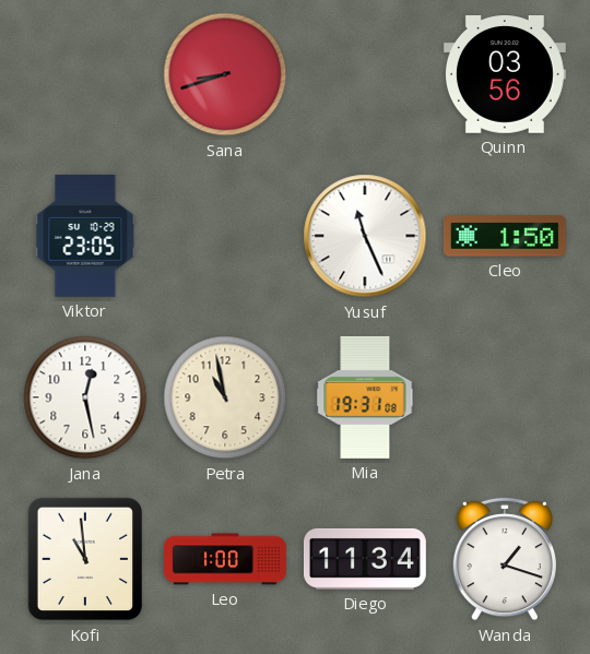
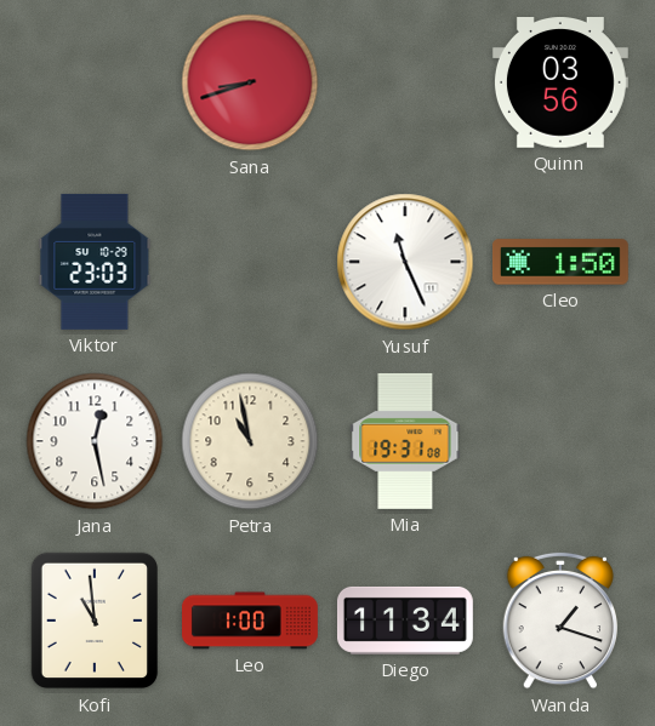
Viktor: 23:05 -> 23:03
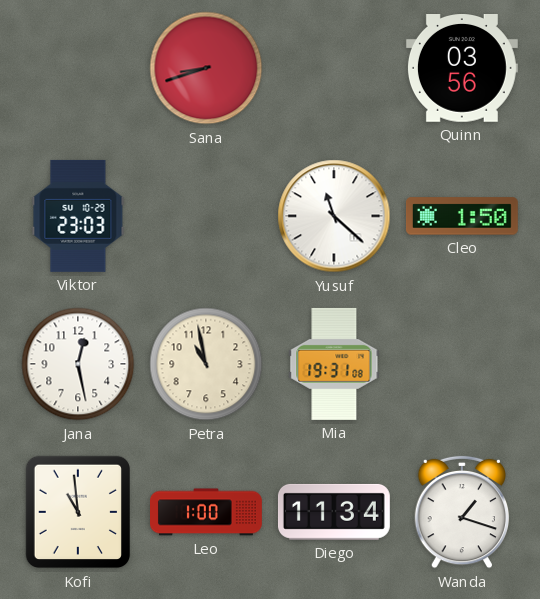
Yusuf: 11:26 -> 11:22
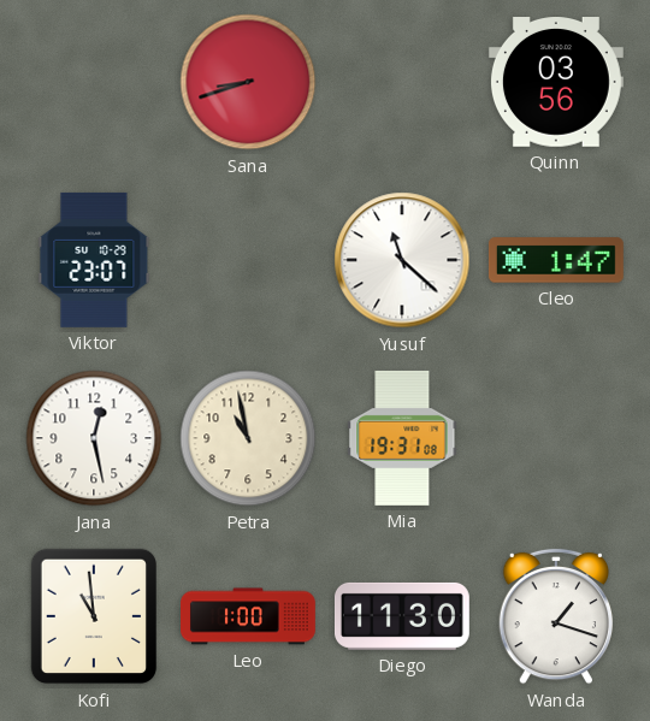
Viktor: 23:03 -> 23:07
Cleo: 1:50 -> 1:47
Diego: 11:34 -> 11:30
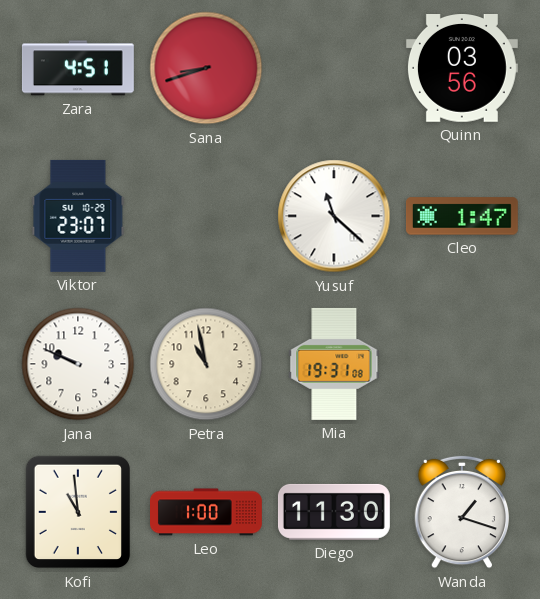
Zara: none -> 4:51
Jana: 12:28 -> 9:49
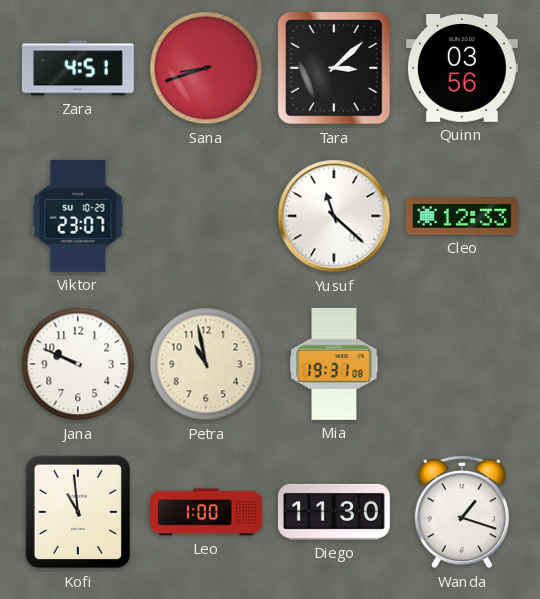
Tara: none -> 3:08
Cleo: 1:47 -> 12:33
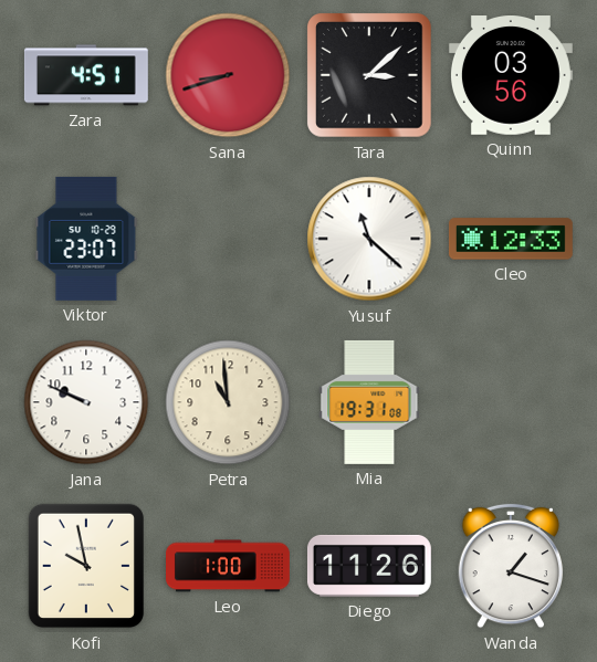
Petra: 10:58 -> 10:59
Kofi: 10:59 -> 9:58
Diego: 11:30 -> 11:26
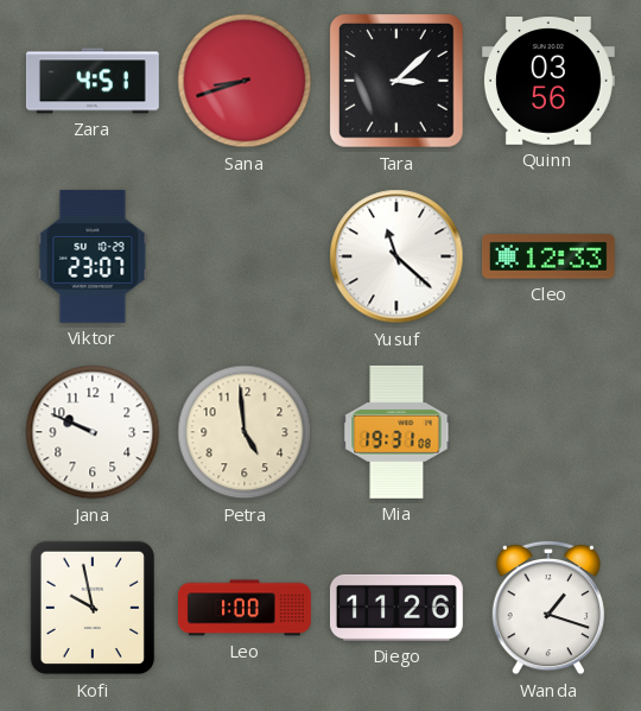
Petra: 10:59 -> 4:59
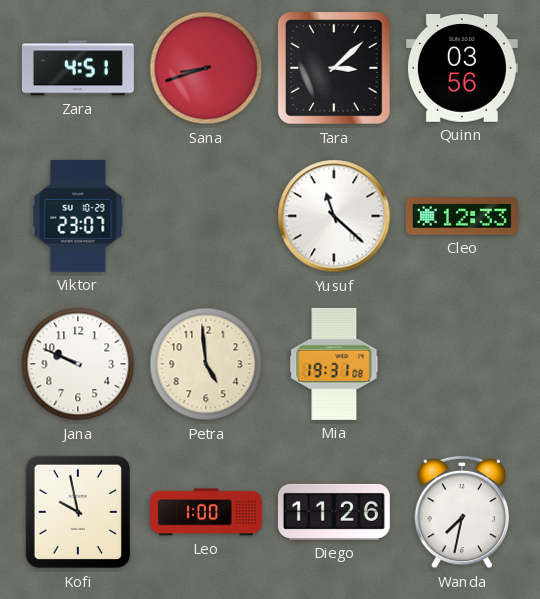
Wanda: 1:18 -> 7:32
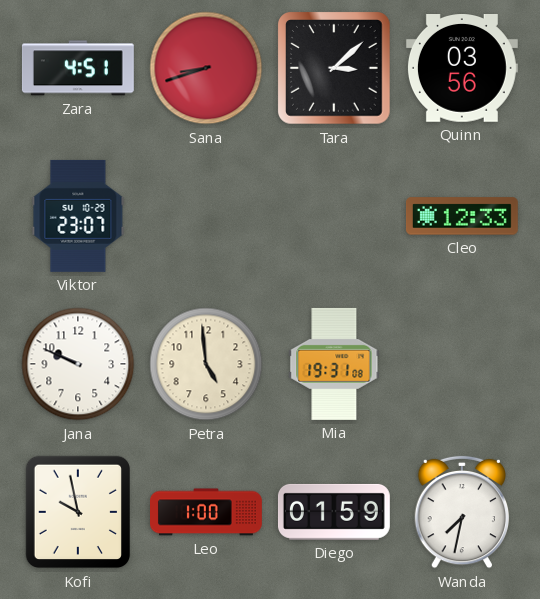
Yusuf: 11:22 -> none
Diego: 11:26 -> 01:59
